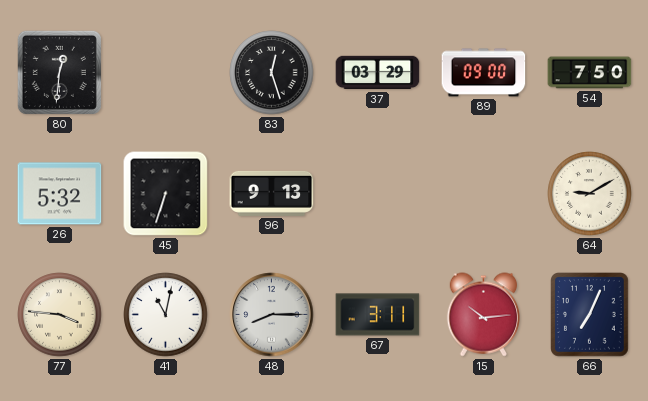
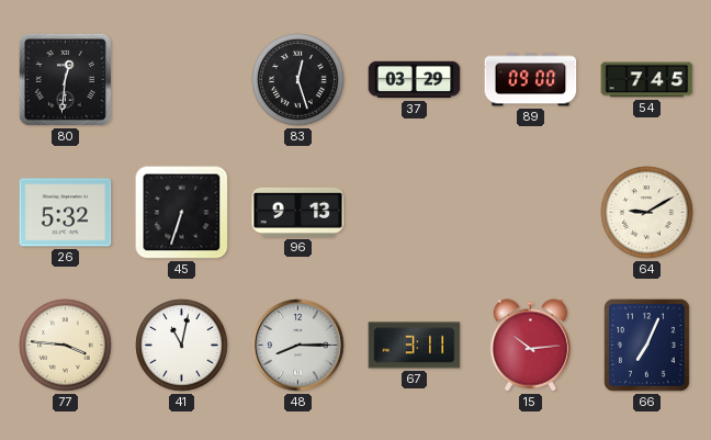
54: 7:50 -> 7:45
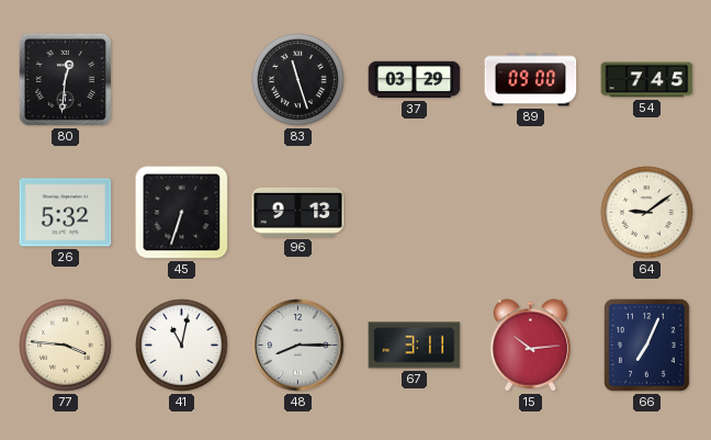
83: 12:27 -> 11:27
64: 9:10 -> 9:09
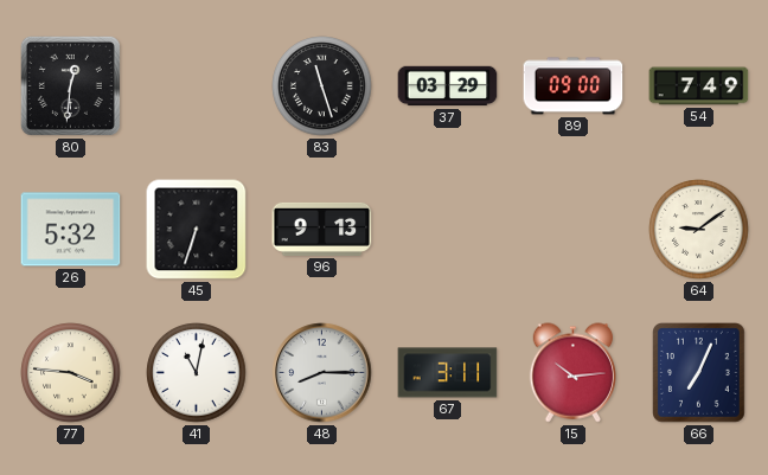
54: 7:45 -> 7:49
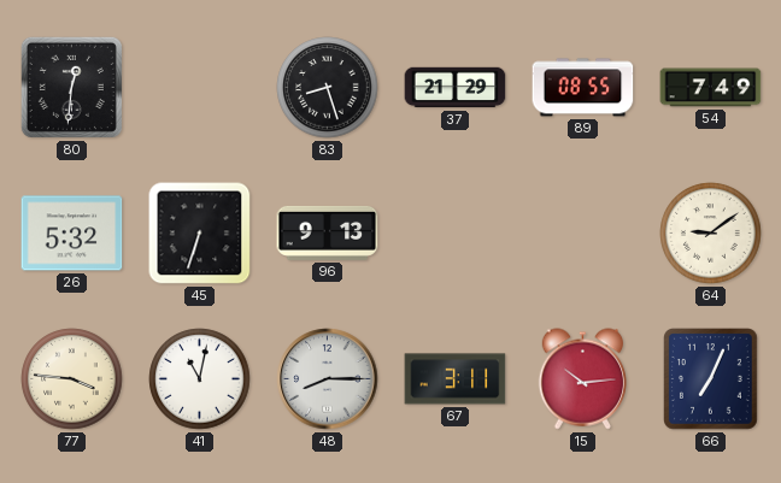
83: 11:27 -> 8:27
37: 03:29 -> 21:29
89: 09:00 -> 08:55
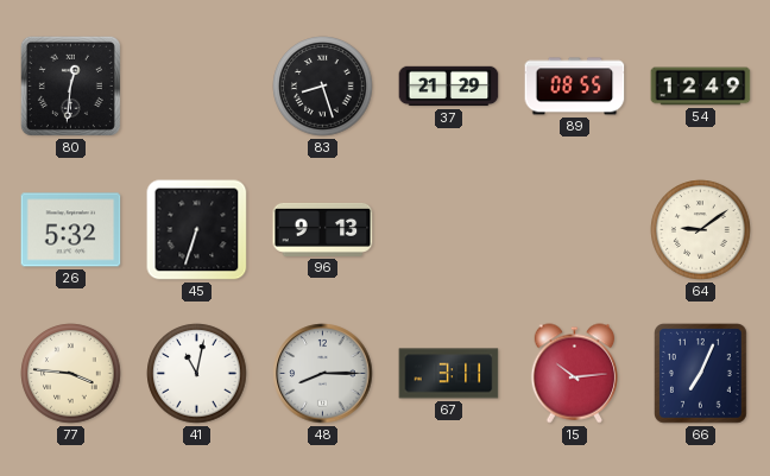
54: 7:49 -> 12:49
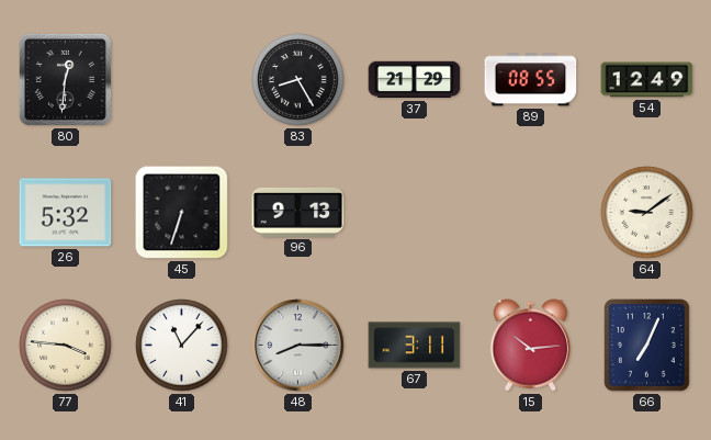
83: 8:27 -> 8:25
41: 11:02 -> 11:07
